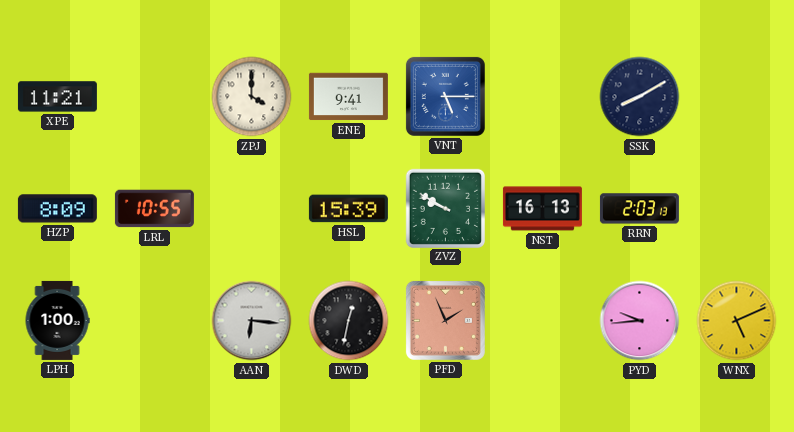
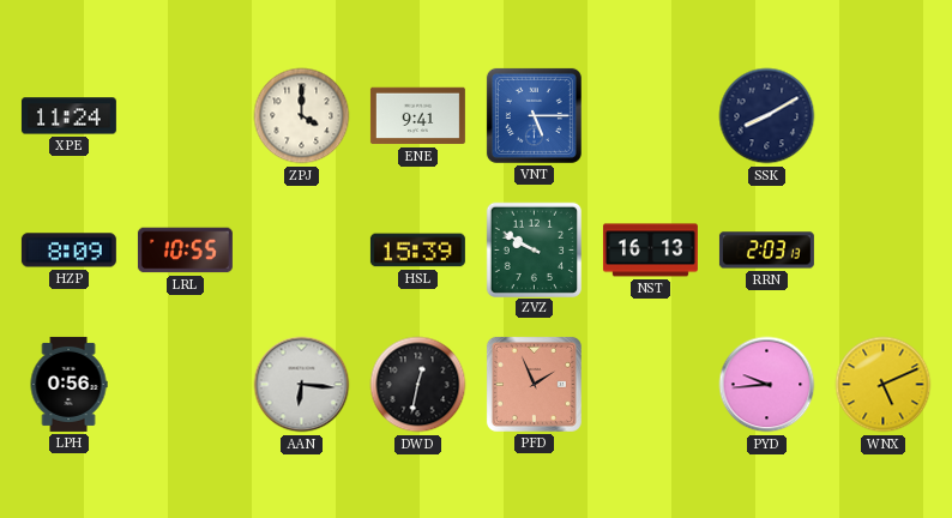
XPE: 11:21 -> 11:24
LPH: 1:00 -> 0:56
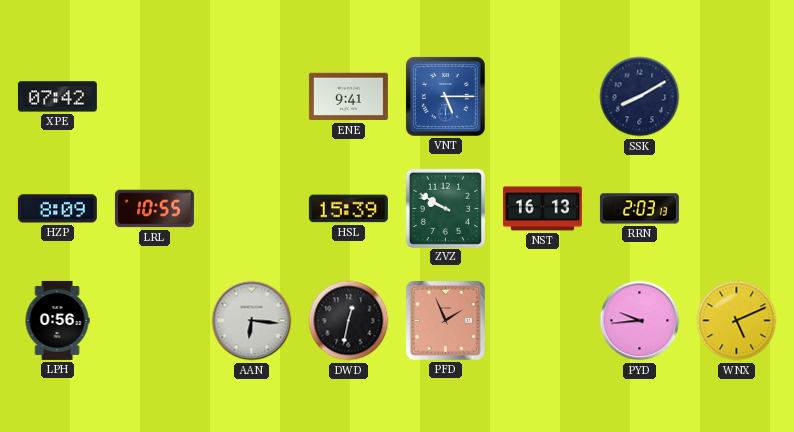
XPE: 11:24 -> 07:42
ZPJ: 4:00 -> none
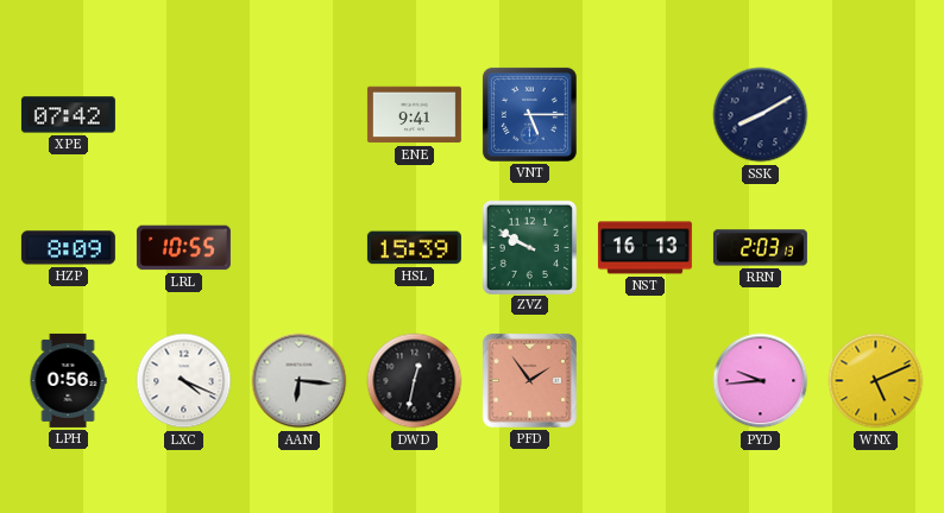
LXC: none -> 4:19
PFD: 1:56 -> 1:54
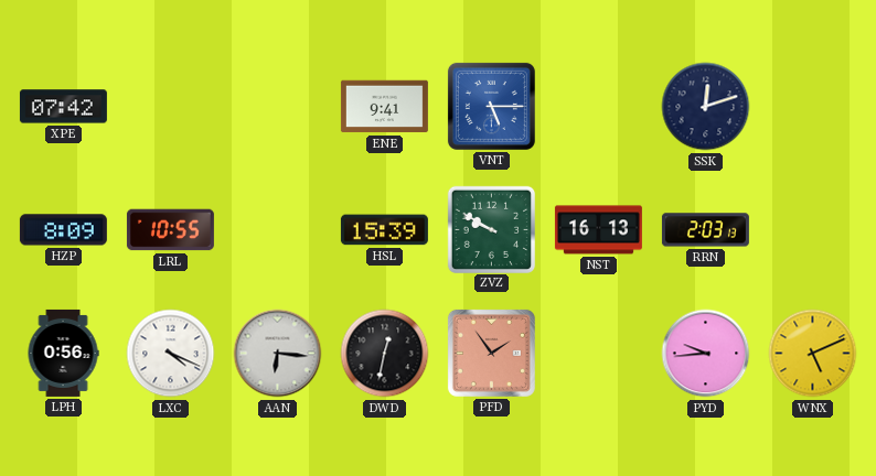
SSK: 8:10 -> 12:12
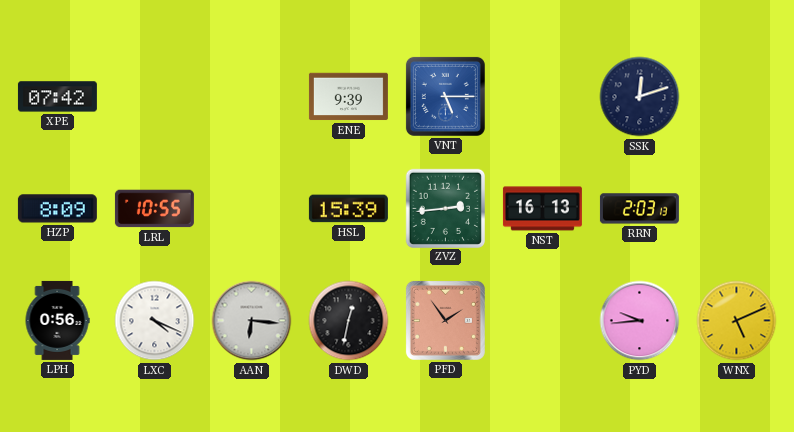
ENE: 9:41 -> 9:39
ZVZ: 9:50 -> 2:44
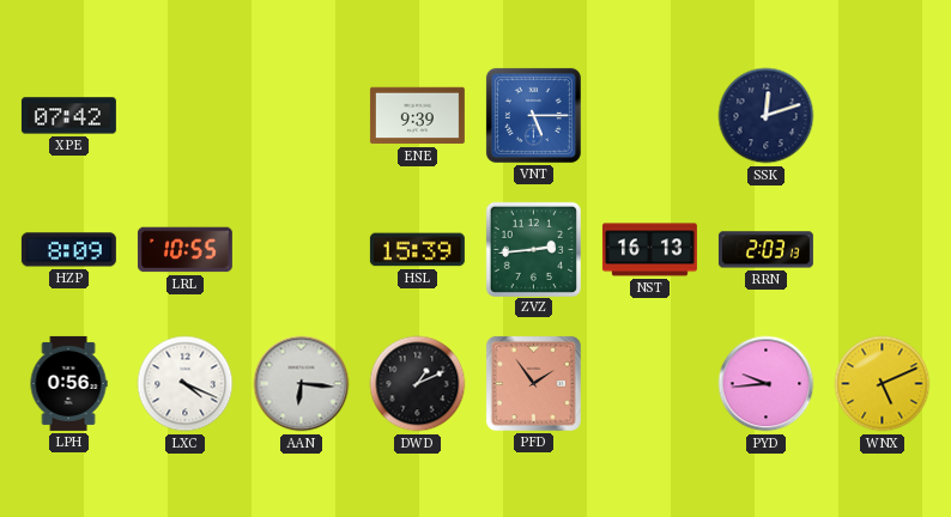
DWD: 12:32 -> 1:11
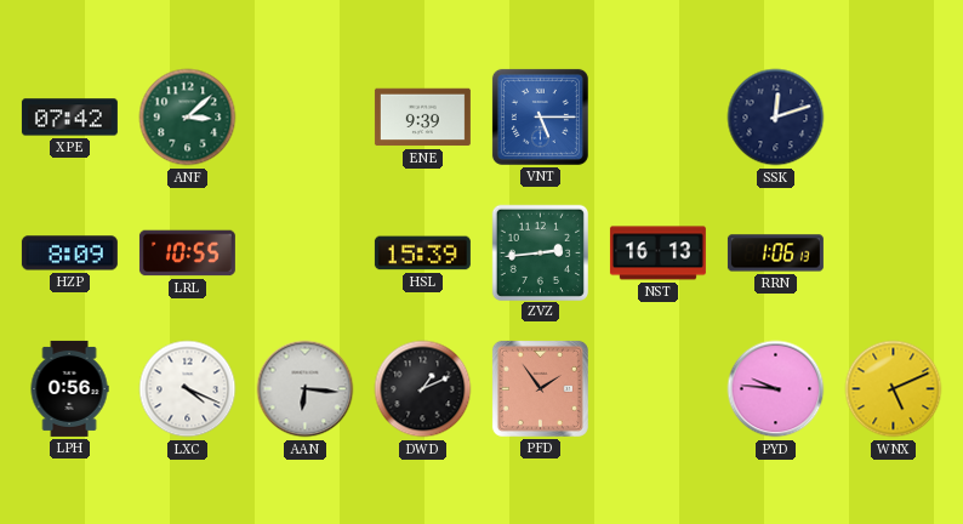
ANF: none -> 3:08
RRN: 2:03 -> 1:06
PYD: 9:44 -> 9:46
